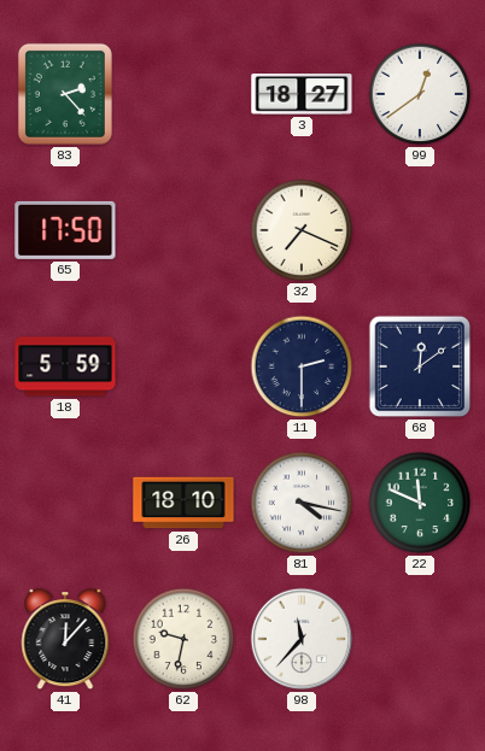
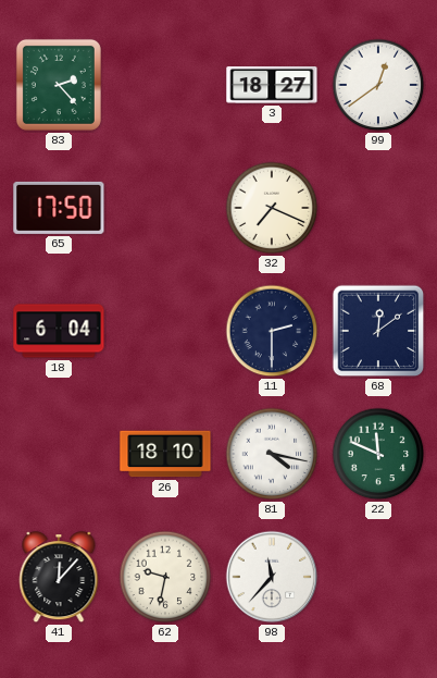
18: 5:59 -> 6:04
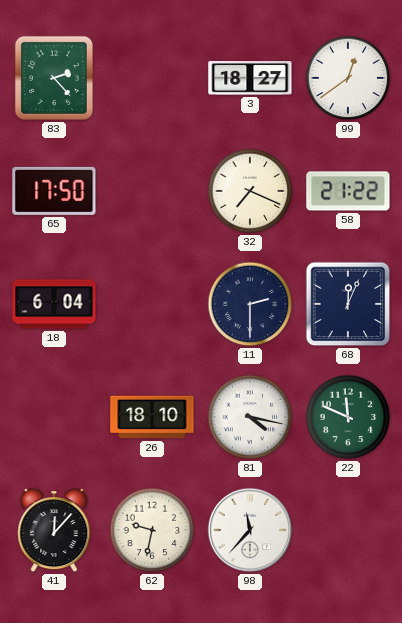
58: none -> 21:22
68: 12:09 -> 12:04
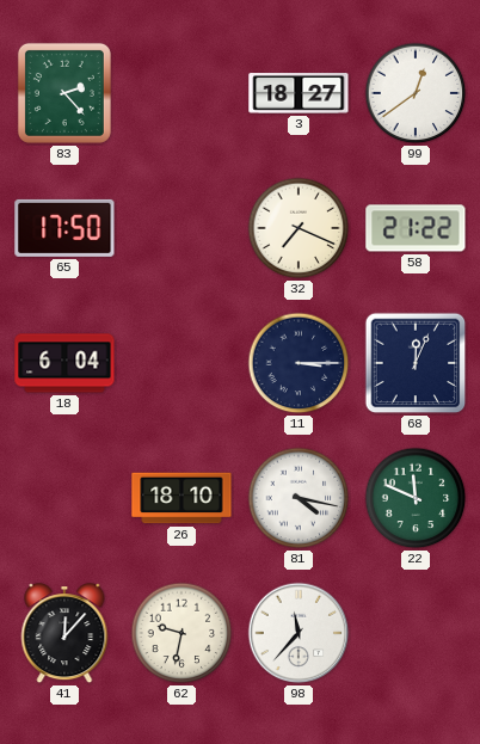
11: 2:30 -> 3:15
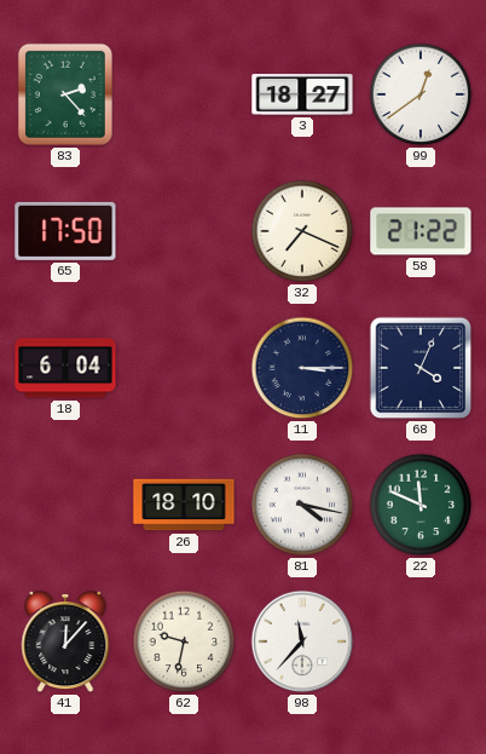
68: 12:04 -> 4:04
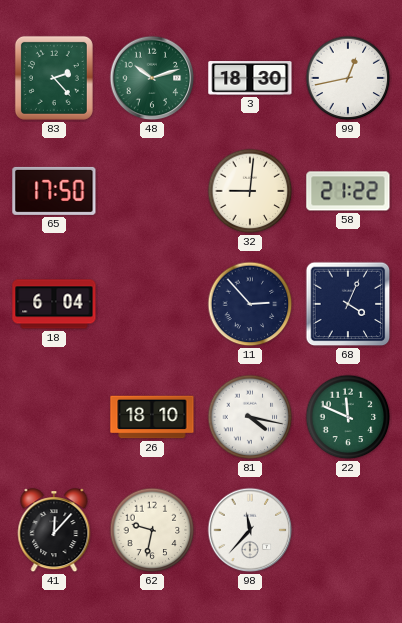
48: none -> 10:12
3: 18:27 -> 18:30
99: 12:39 -> 12:43
32: 7:19 -> 9:01
11: 3:15 -> 2:53
